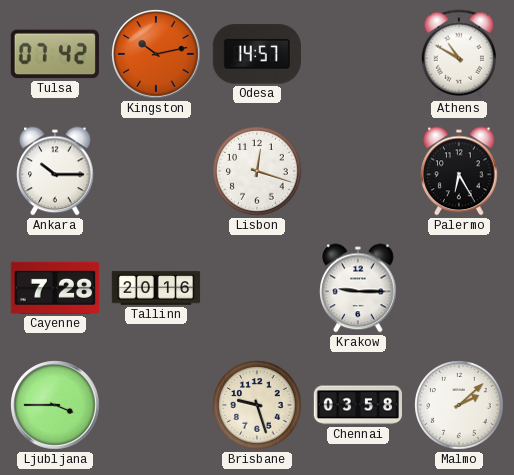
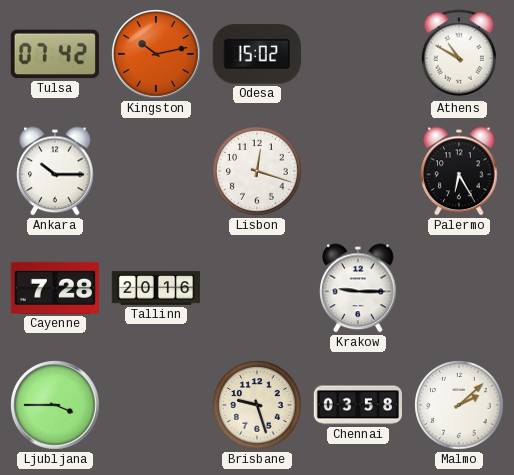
Odesa: 14:57 -> 15:02
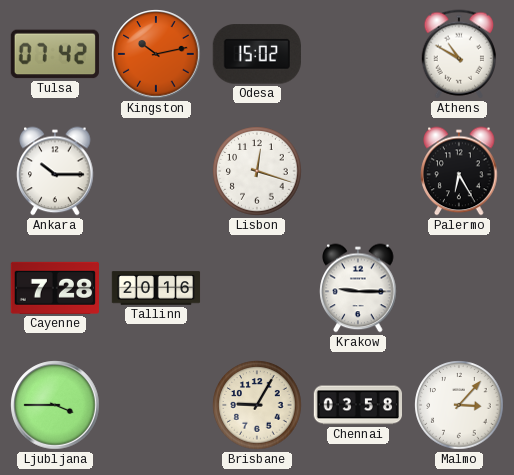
Brisbane: 9:27 -> 9:05
Malmo: 2:08 -> 3:07
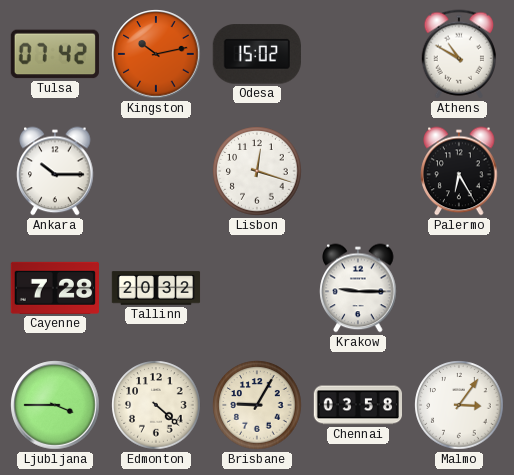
Tallinn: 20:16 -> 20:32
Edmonton: none -> 4:22
Malmo: 3:07 -> 3:06
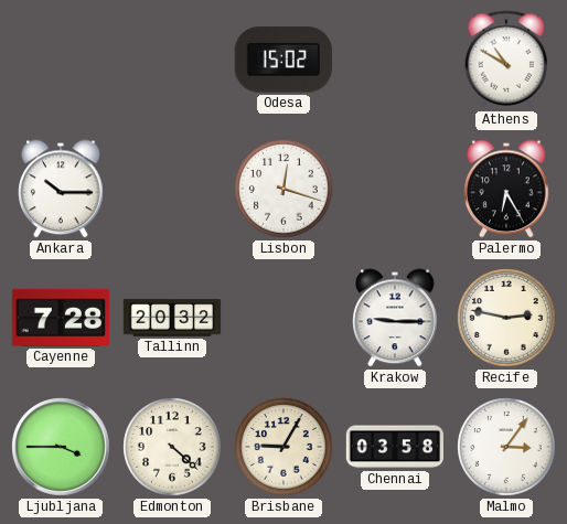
Tulsa: 07:42 -> none
Kingston: 10:13 -> none
Recife: none -> 2:47
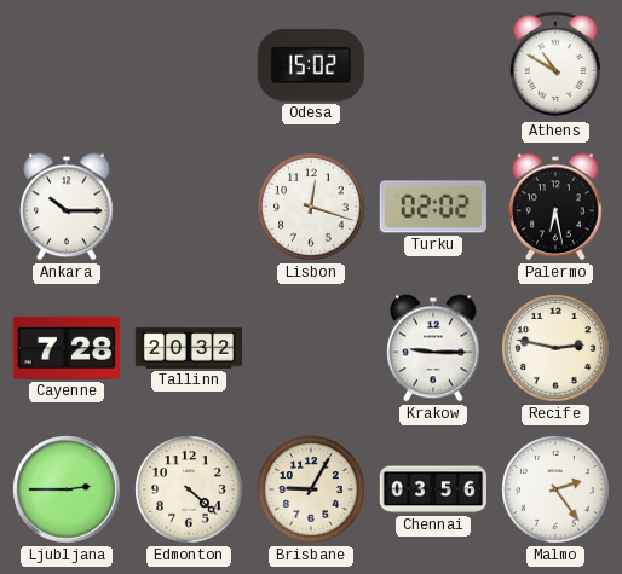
Turku: none -> 02:02
Palermo: 6:25 -> 6:28
Ljubljana: 3:45 -> 2:45
Chennai: 03:58 -> 03:56
Malmo: 3:06 -> 2:24
